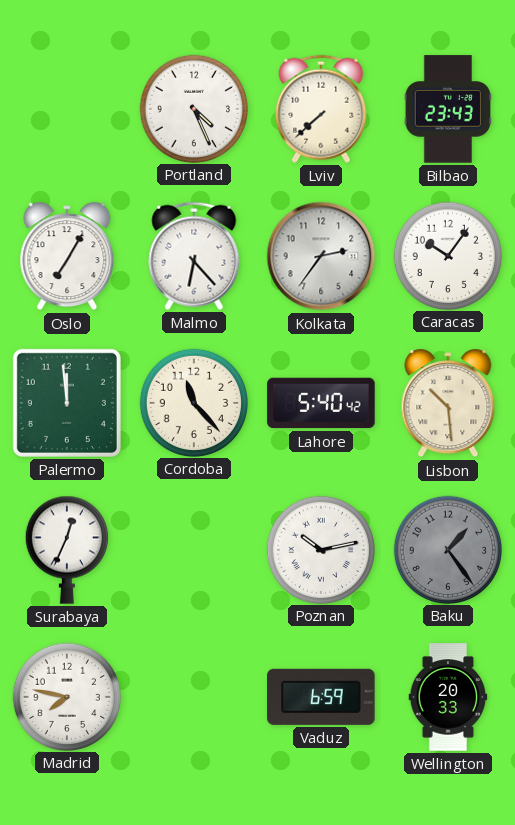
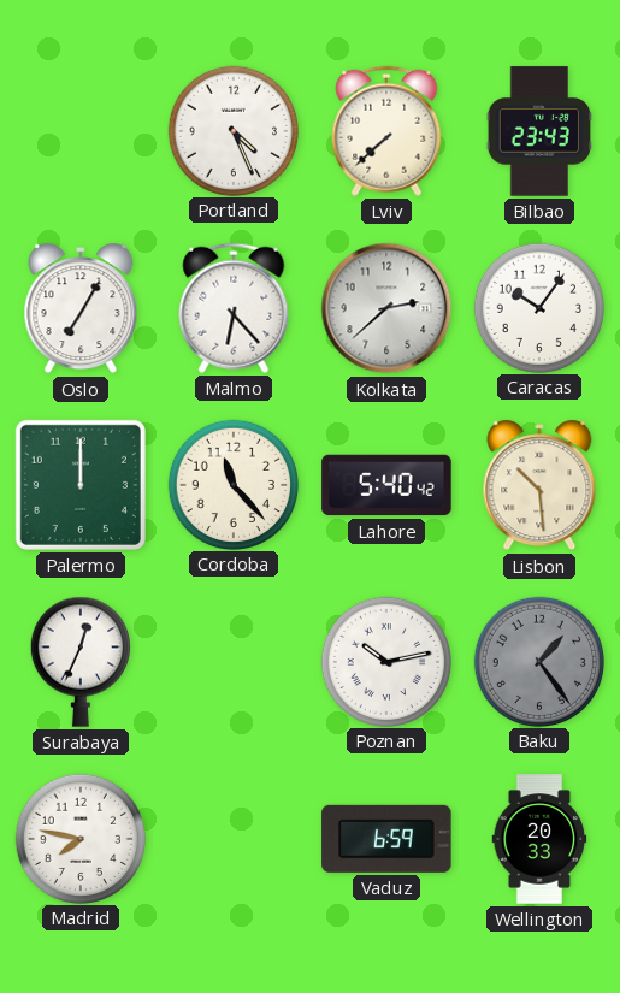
Kolkata: 2:36 -> 2:38
Palermo: 11:59 -> 12:00
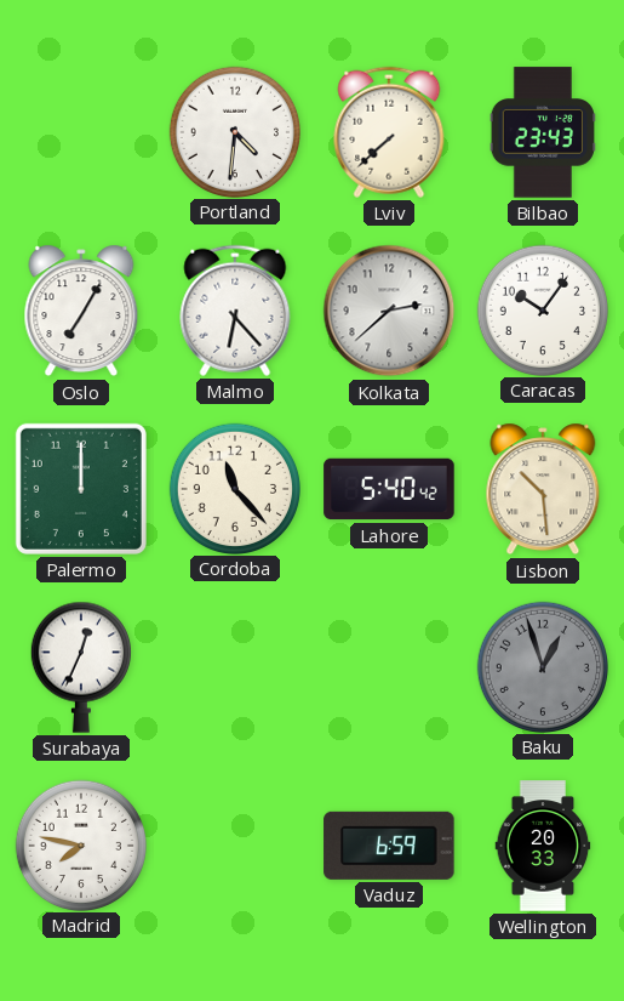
Portland: 4:26 -> 4:31
Poznan: 10:13 -> none
Baku: 1:24 -> 12:57
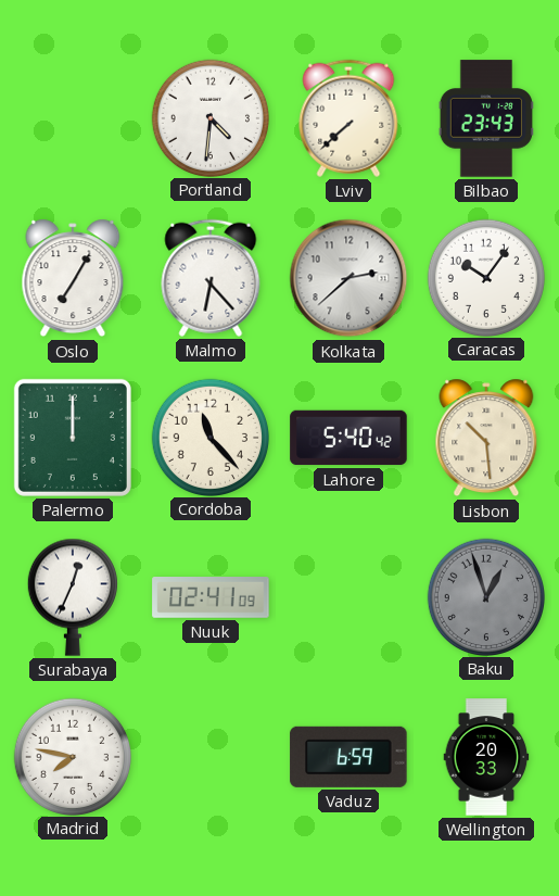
Nuuk: none -> 02:41
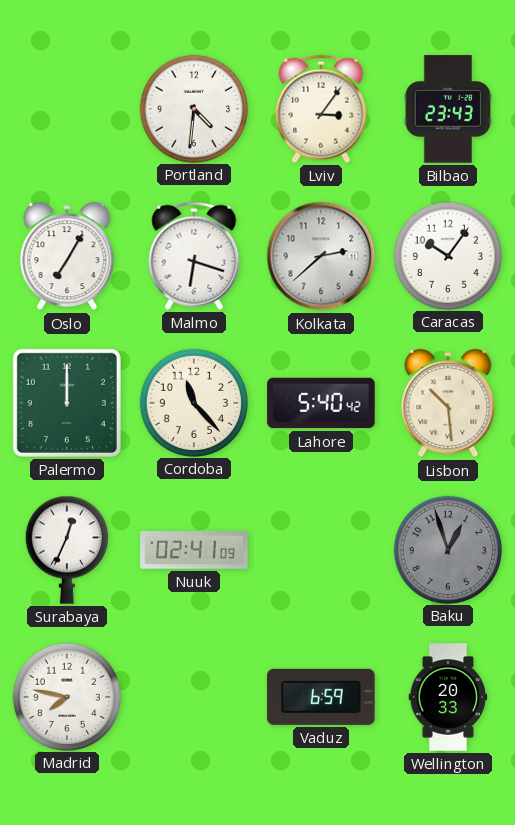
Lviv: 7:38 -> 3:06
Malmo: 6:23 -> 6:18
